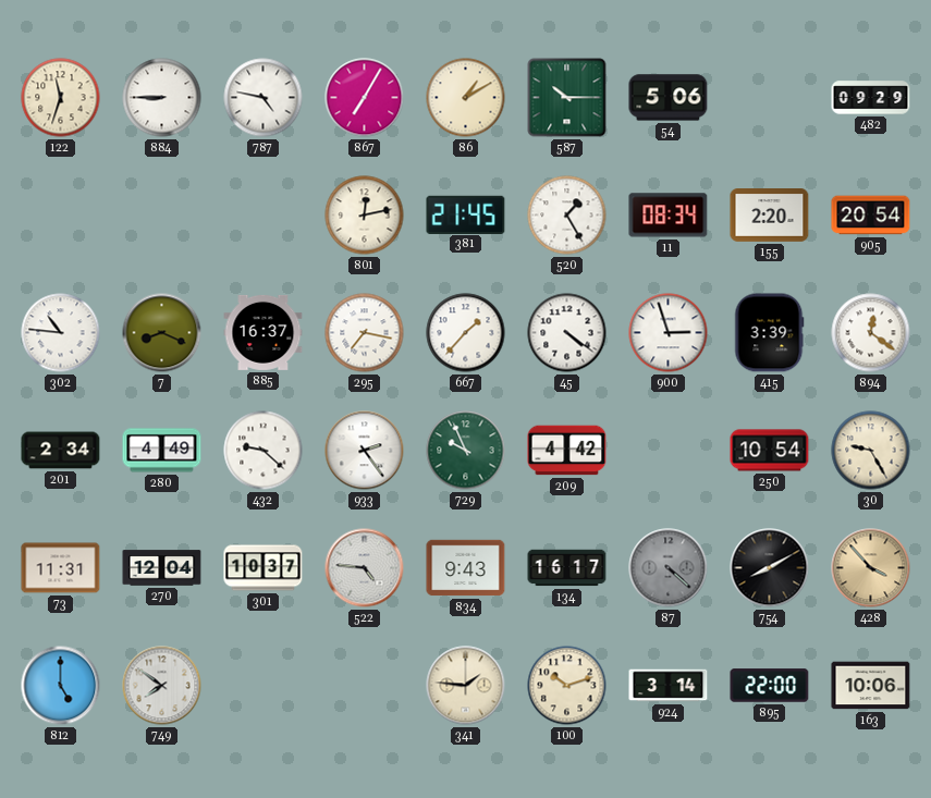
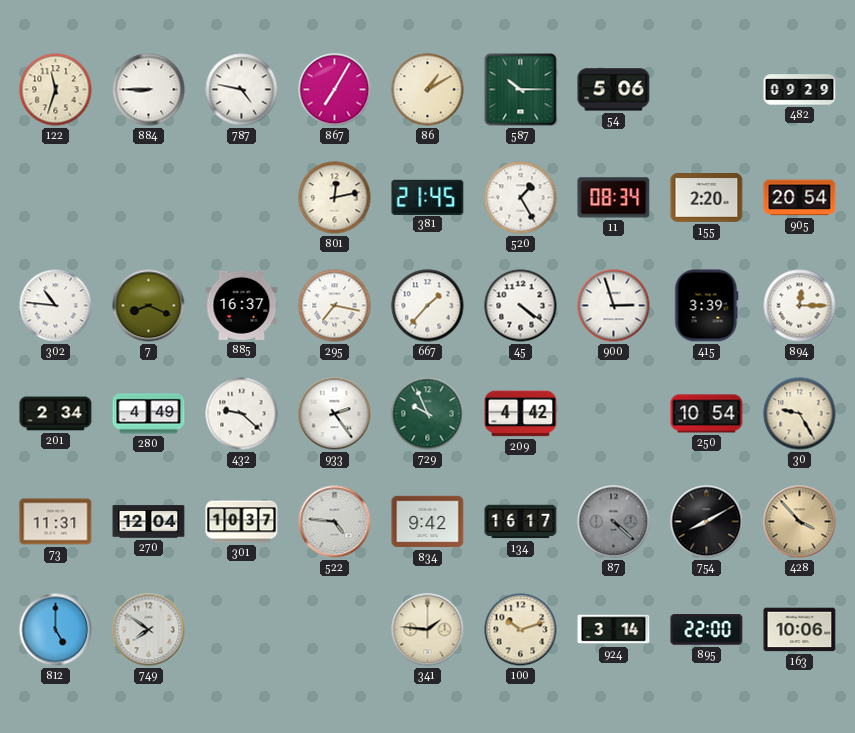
894: 12:21 -> 12:15
834: 9:43 -> 9:42
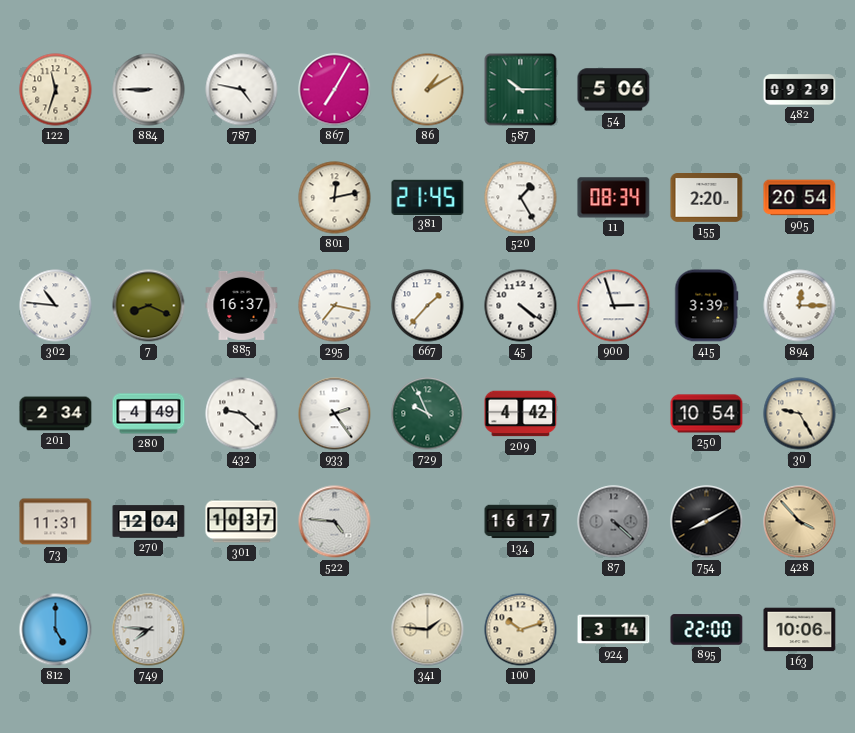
834: 9:42 -> none
749: 7:51 -> 7:46
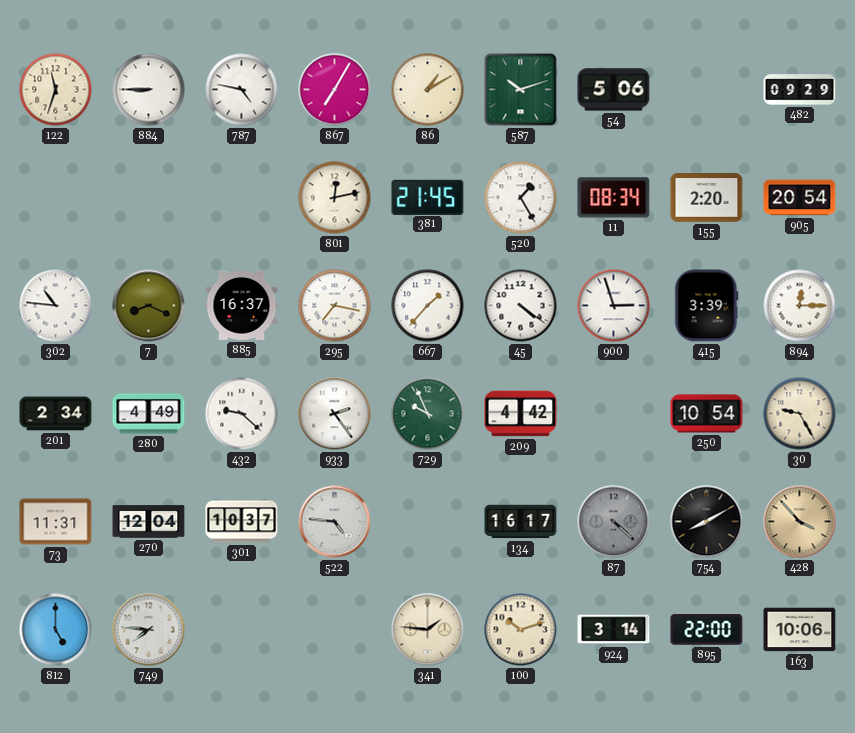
587: 10:15 -> 10:12
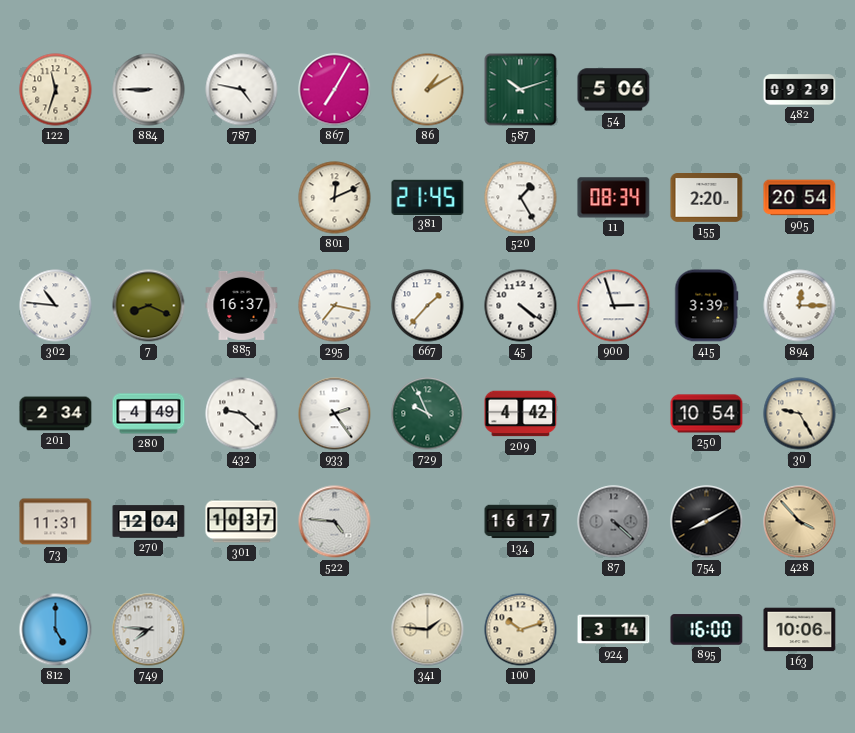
801: 12:13 -> 12:11
895: 22:00 -> 16:00
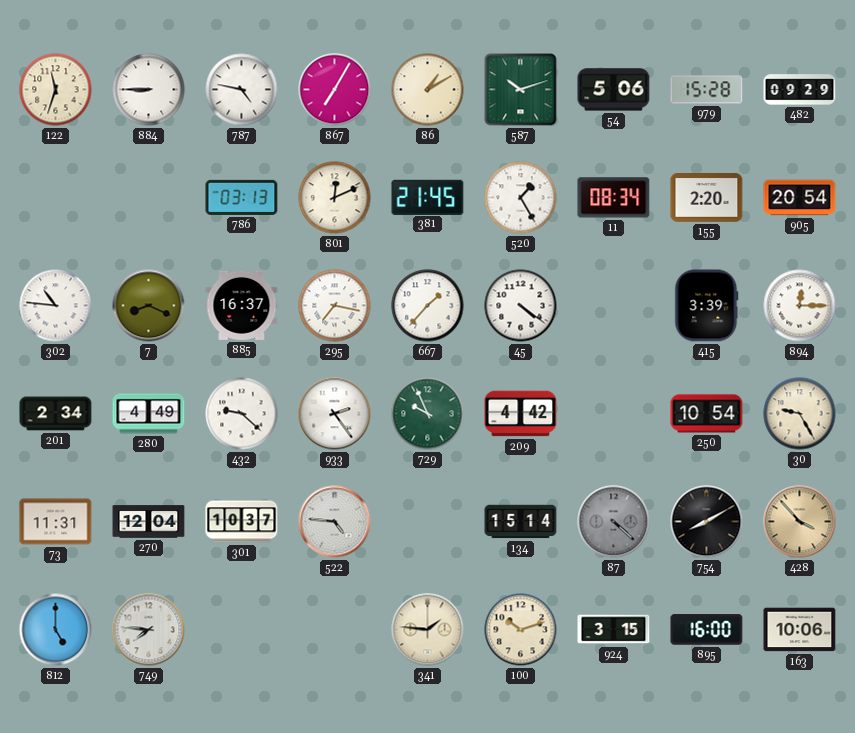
979: none -> 15:28
786: none -> 03:13
900: 2:57 -> none
134: 16:17 -> 15:14
924: 3:14 -> 3:15
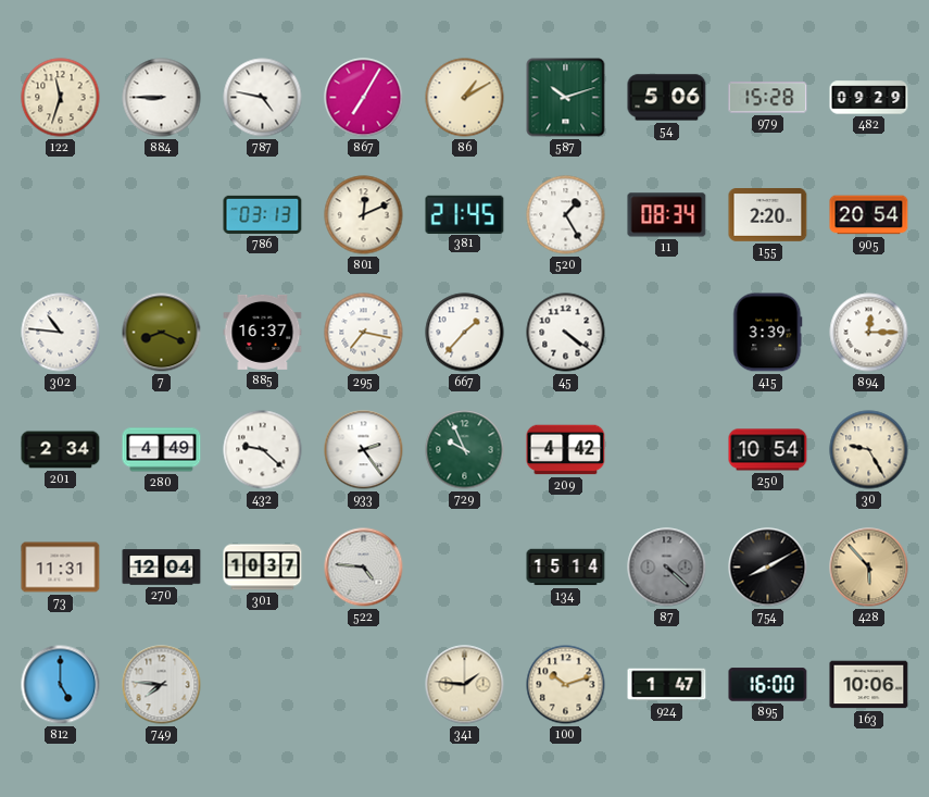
428: 3:53 -> 5:53
924: 3:15 -> 1:47
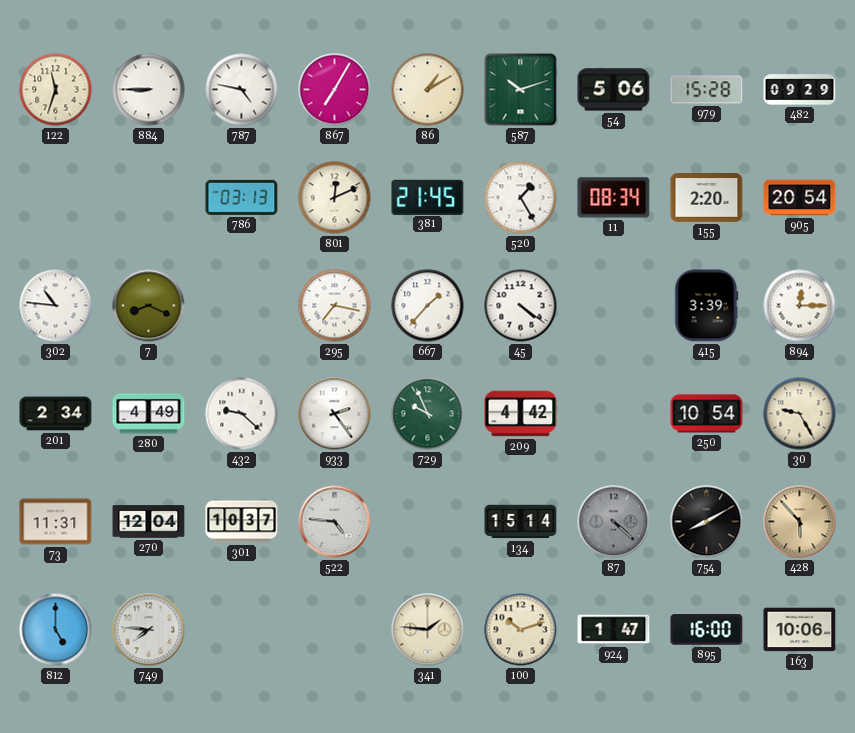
885: 16:37 -> none
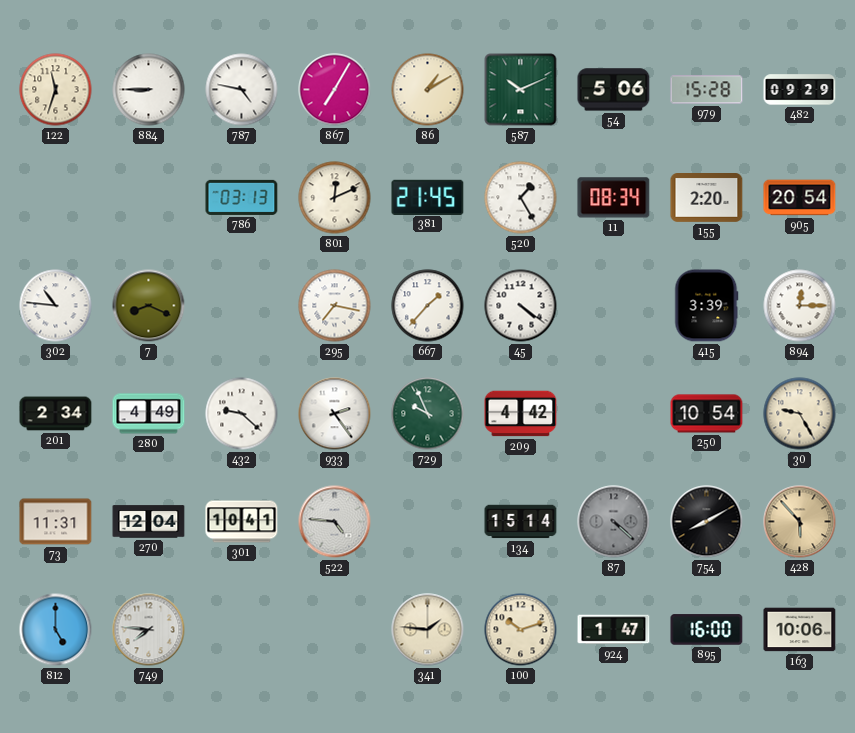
587: 10:12 -> 10:11
301: 10:37 -> 10:41
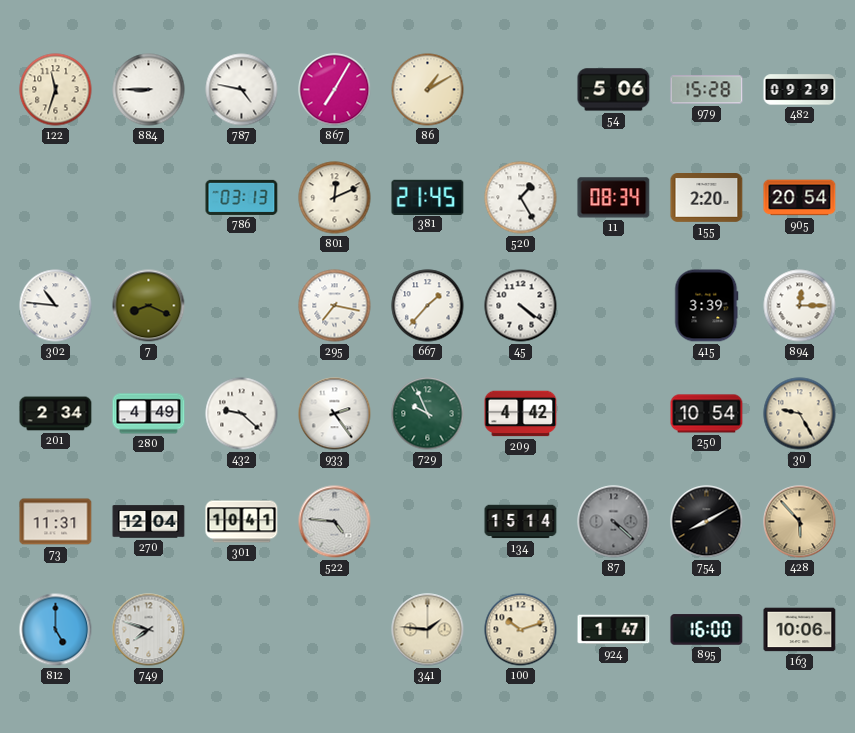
587: 10:11 -> none
749: 7:46 -> 7:48
